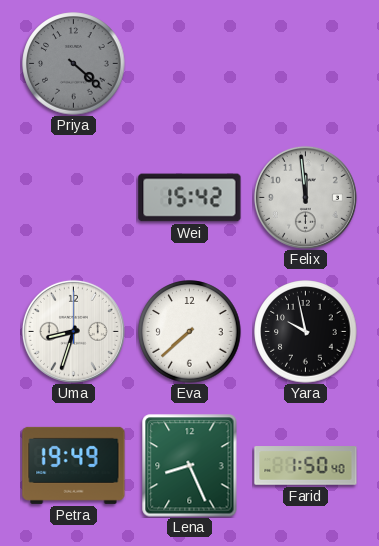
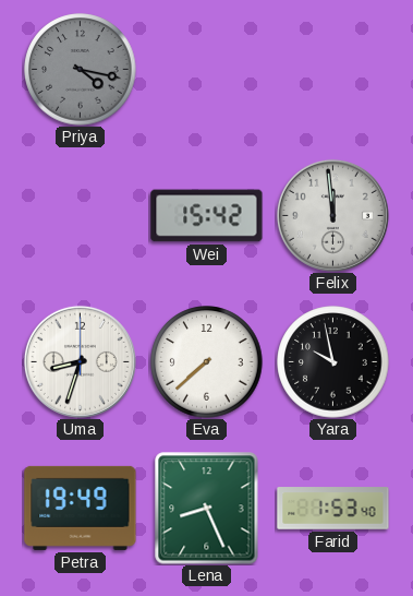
Priya: 4:22 -> 4:17
Farid: 1:50 -> 1:53
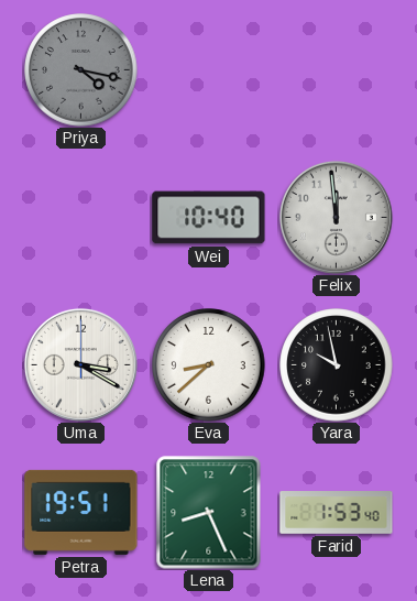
Wei: 15:42 -> 10:40
Uma: 8:33 -> 3:20
Eva: 7:38 -> 8:38
Petra: 19:49 -> 19:51
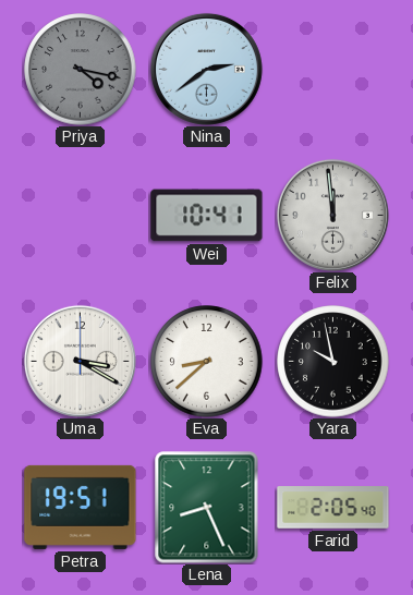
Nina: none -> 2:39
Wei: 10:40 -> 10:41
Farid: 1:53 -> 2:05
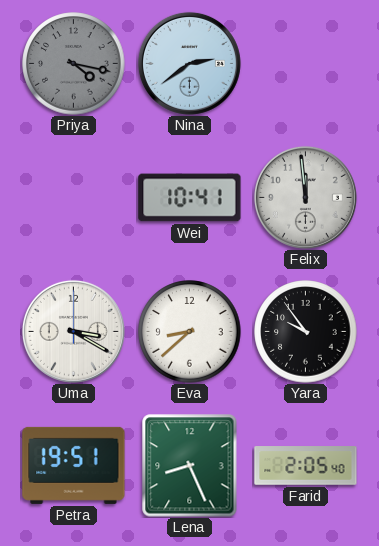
Yara: 9:58 -> 9:54
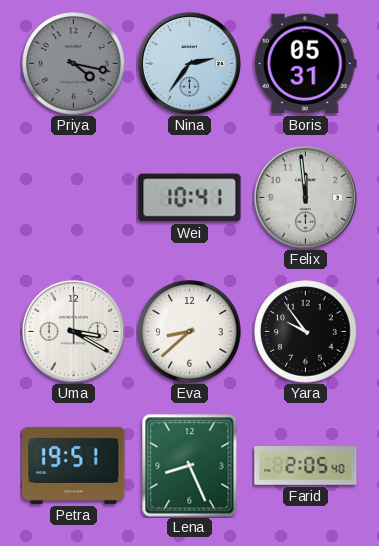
Nina: 2:39 -> 2:36
Boris: none -> 05:31
